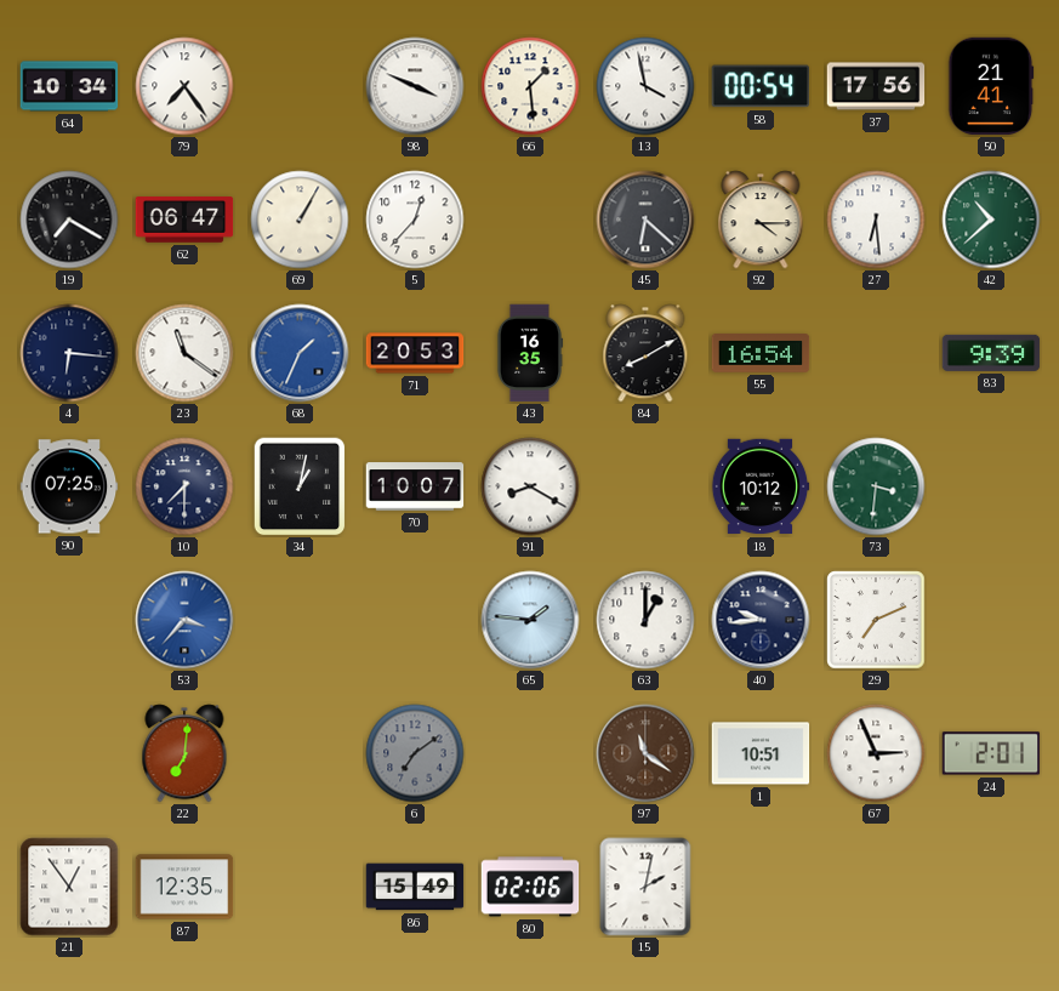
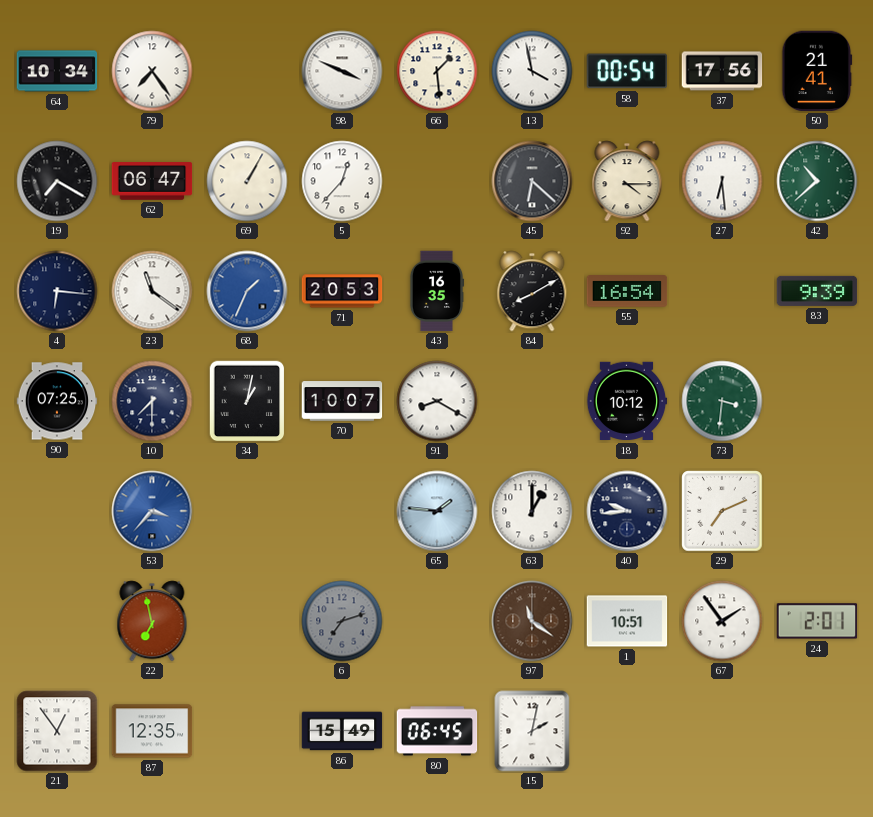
22: 7:01 -> 6:58
6: 7:09 -> 7:12
67: 2:56 -> 1:54
80: 02:06 -> 06:45
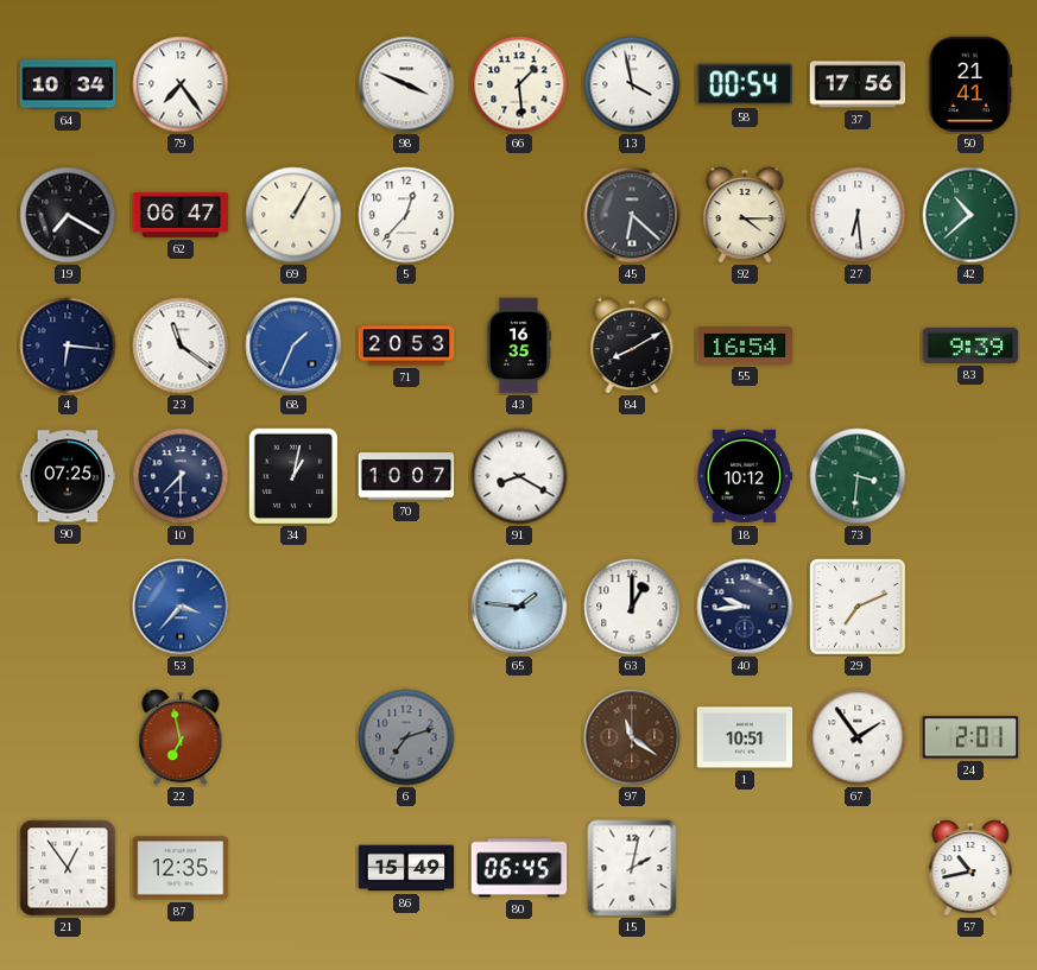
57: none -> 10:43
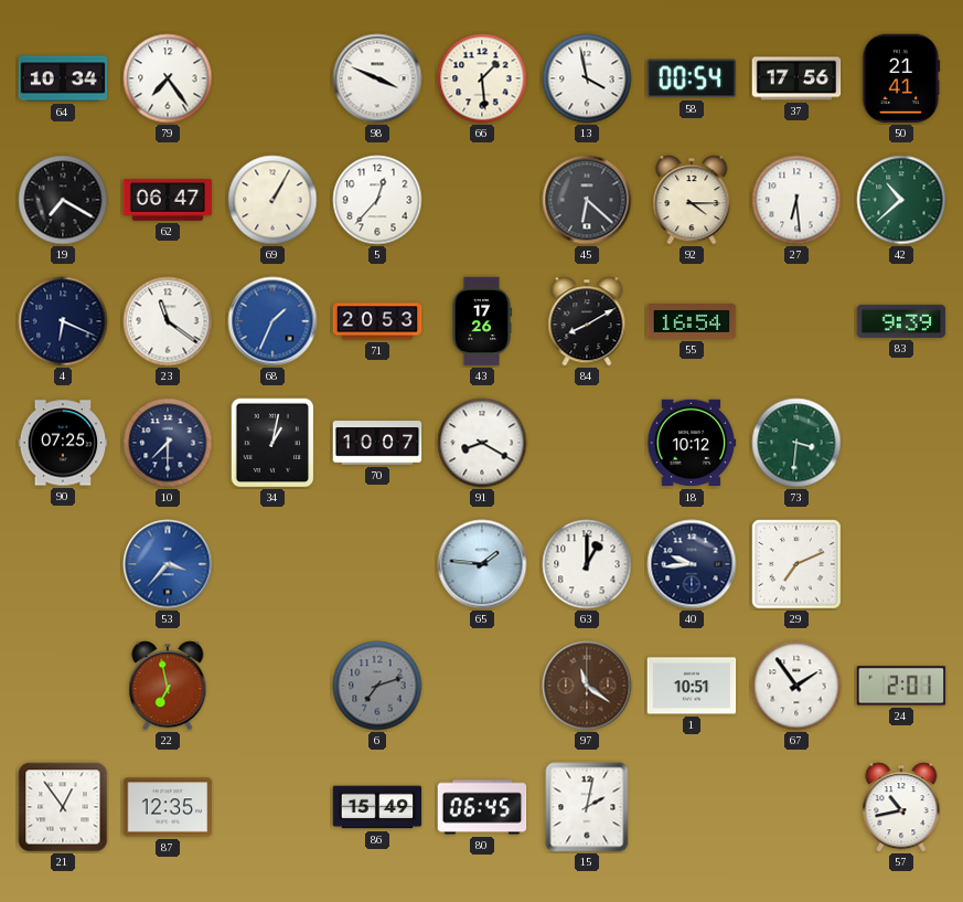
4: 6:16 -> 6:19
43: 16:35 -> 17:26
